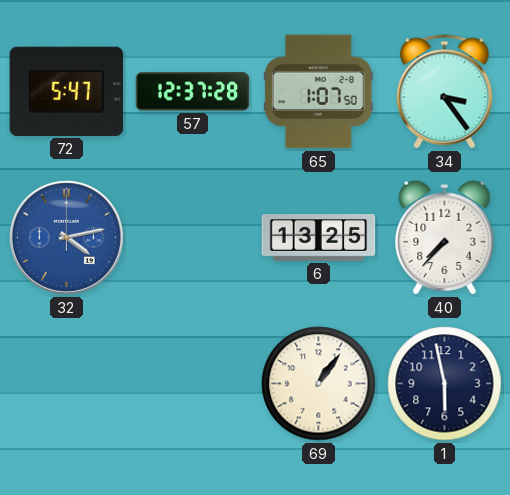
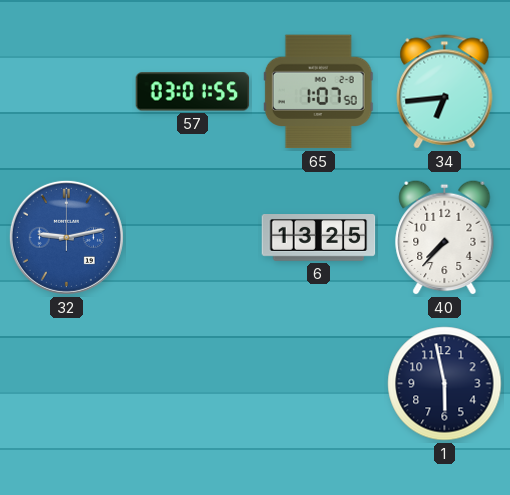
72: 5:47 -> none
57: 12:37 -> 03:01
34: 3:24 -> 6:44
32: 4:13 -> 9:13
69: 1:06 -> none
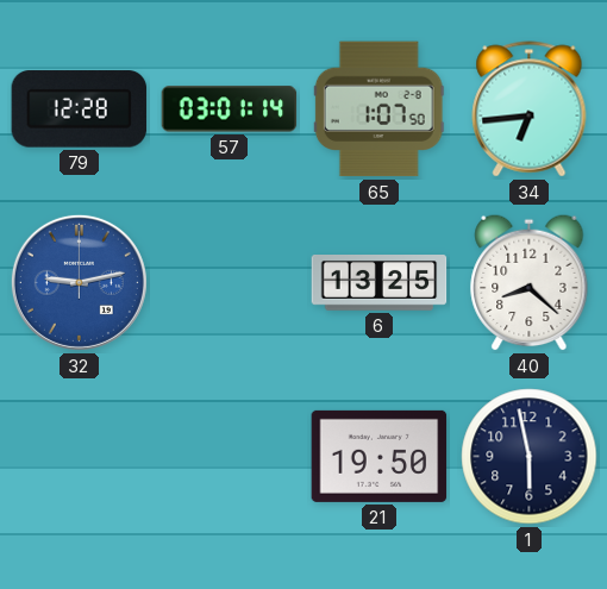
79: none -> 12:28
57: 03:01:55 -> 03:01:14
40: 7:37 -> 8:22
21: none -> 19:50
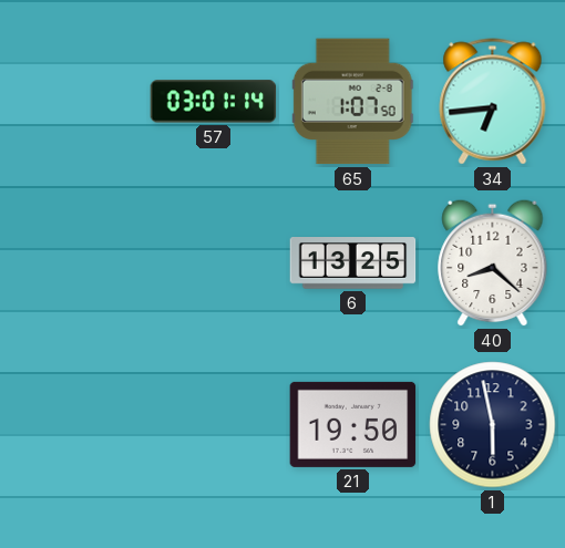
79: 12:28 -> none
32: 9:13 -> none
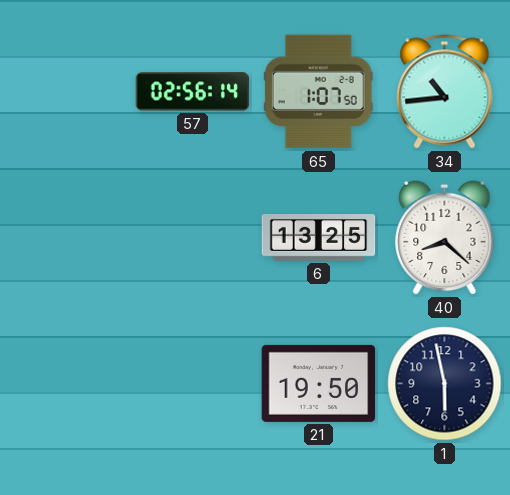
57: 03:01 -> 02:56
34: 6:44 -> 10:44
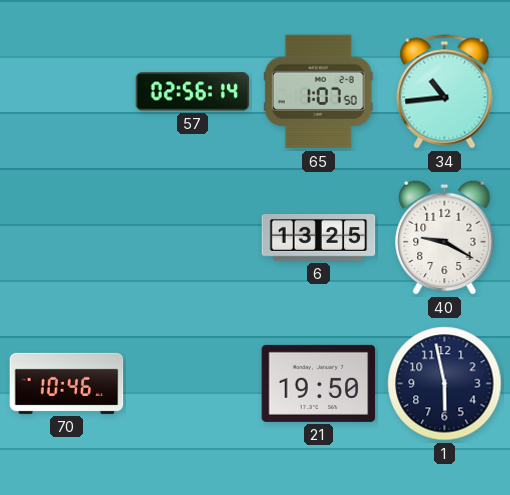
40: 8:22 -> 9:20
70: none -> 10:46
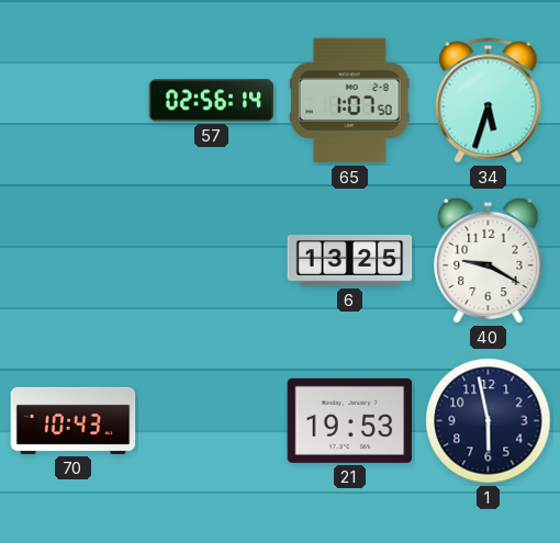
34: 10:44 -> 5:33
70: 10:46 -> 10:43
21: 19:50 -> 19:53
